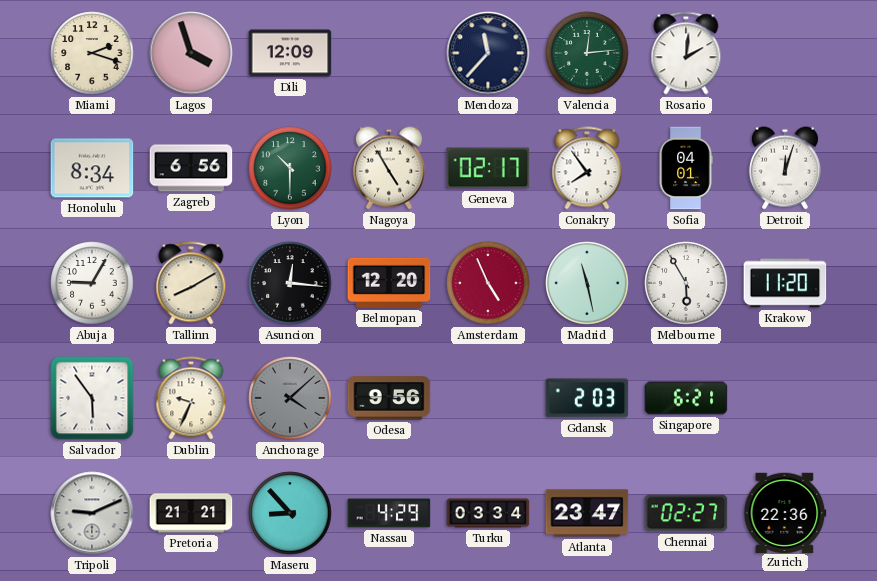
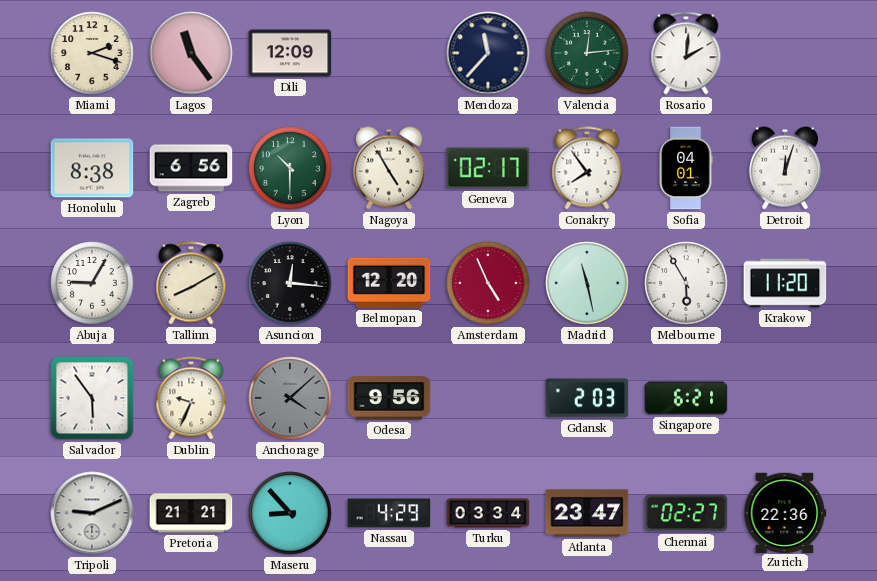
Lagos: 3:57 -> 11:24
Honolulu: 8:34 -> 8:38
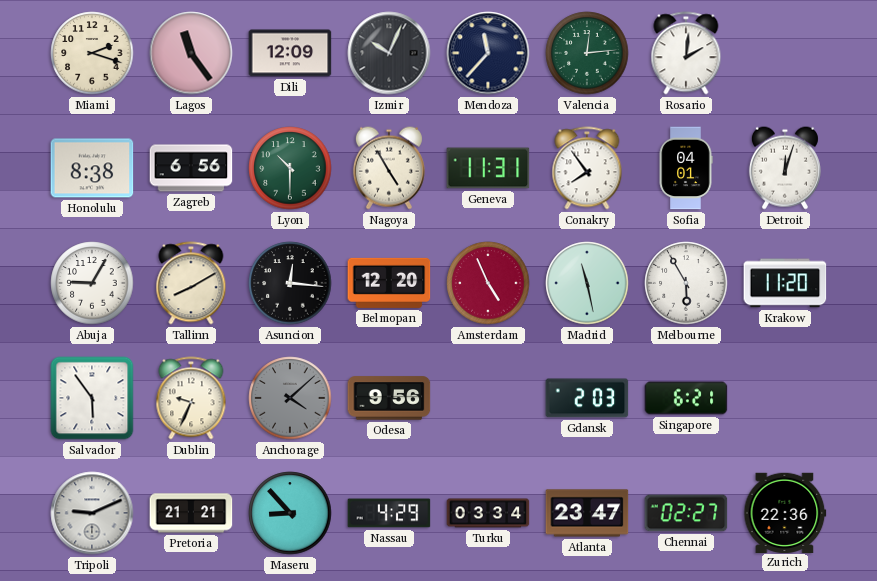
Izmir: none -> 10:04
Geneva: 02:17 -> 11:31
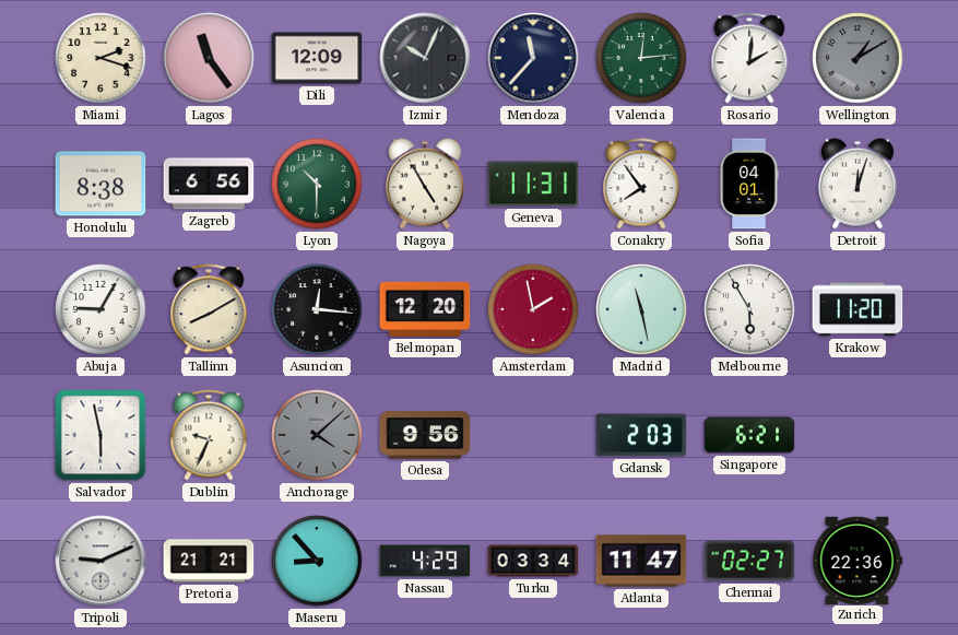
Wellington: none -> 1:10
Amsterdam: 4:56 -> 1:58
Salvador: 5:54 -> 5:58
Atlanta: 23:47 -> 11:47
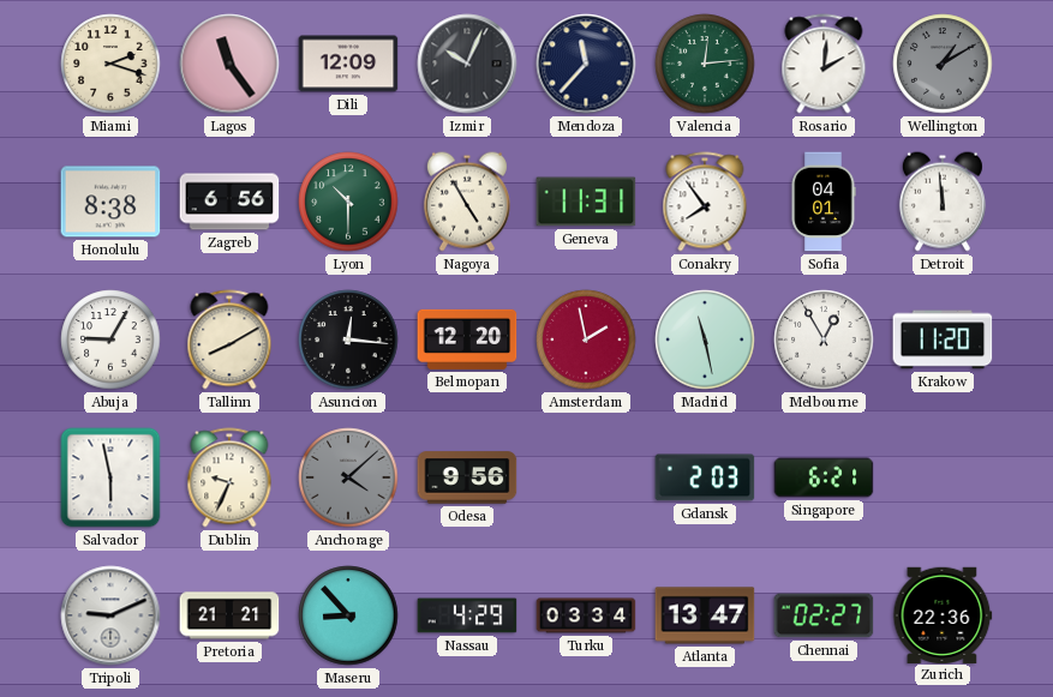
Detroit: 12:03 -> 11:59
Melbourne: 5:55 -> 12:55
Atlanta: 11:47 -> 13:47
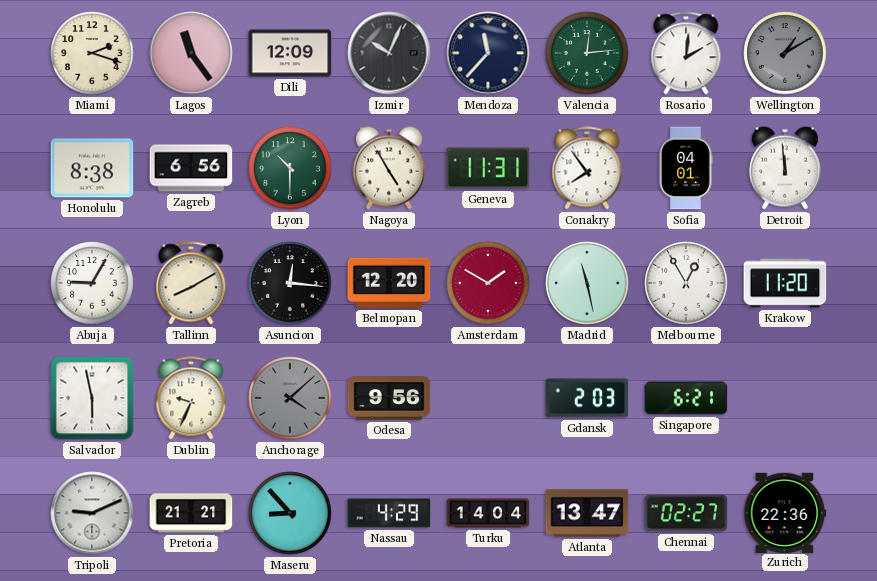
Amsterdam: 1:58 -> 1:50
Turku: 03:34 -> 14:04
